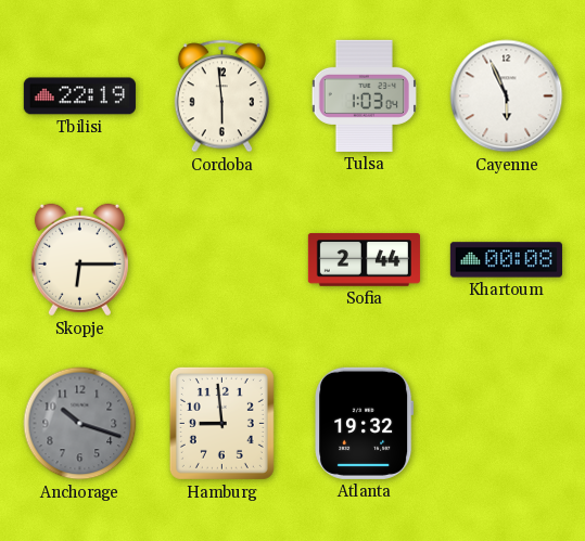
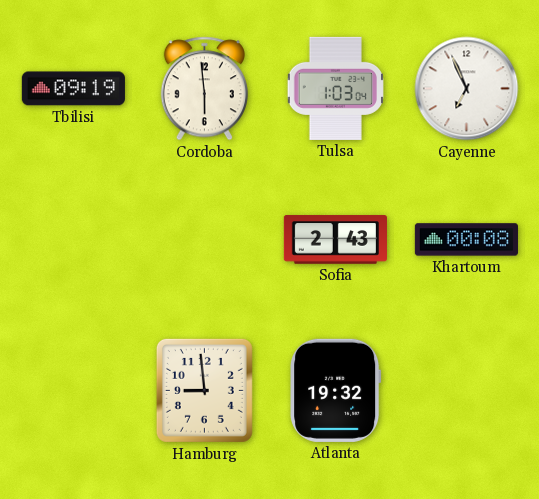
Tbilisi: 22:19 -> 09:19
Cayenne: 5:56 -> 6:56
Skopje: 6:15 -> none
Sofia: 2:44 -> 2:43
Anchorage: 10:18 -> none
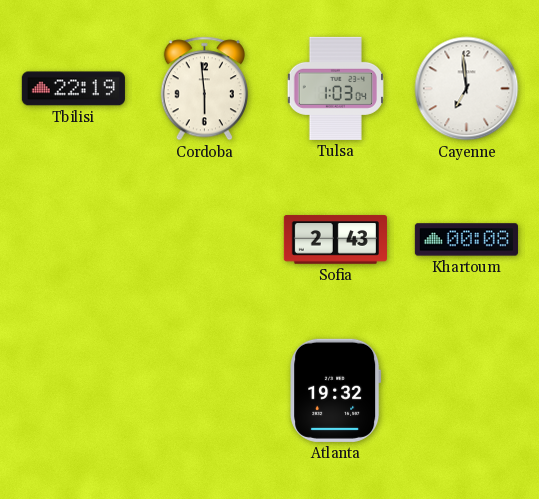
Tbilisi: 09:19 -> 22:19
Cayenne: 6:56 -> 6:59
Hamburg: 8:59 -> none
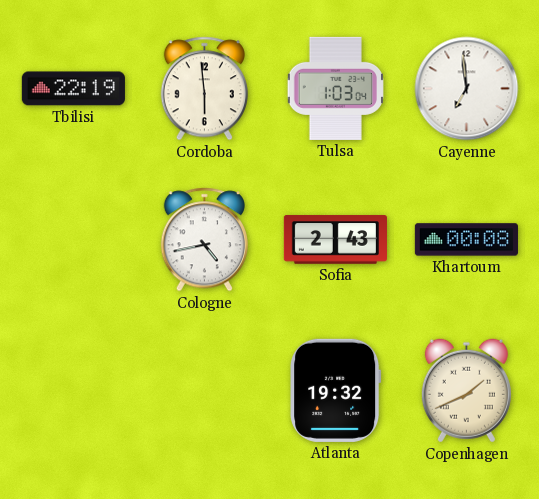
Cologne: none -> 4:43
Copenhagen: none -> 1:41
